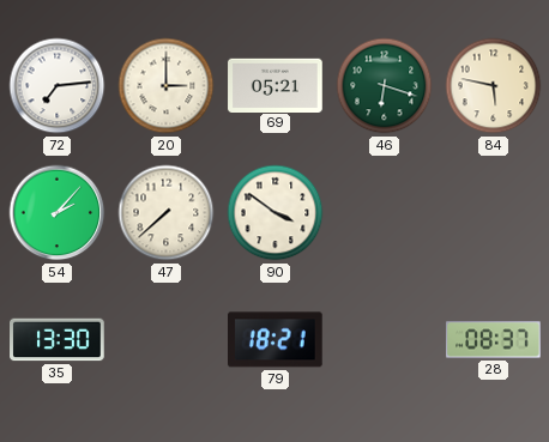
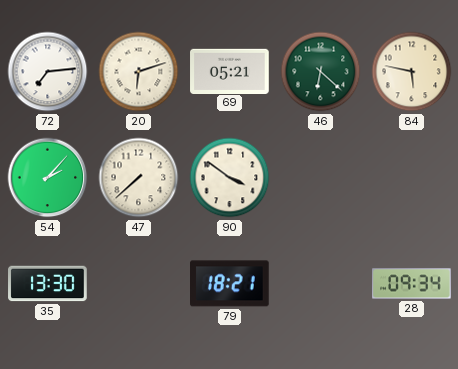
20: 3:00 -> 6:12
46: 6:18 -> 6:22
28: 08:37 -> 09:34
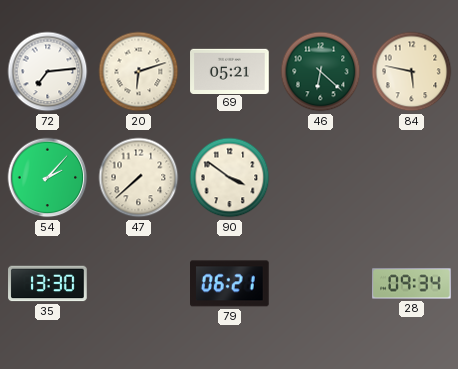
79: 18:21 -> 06:21
